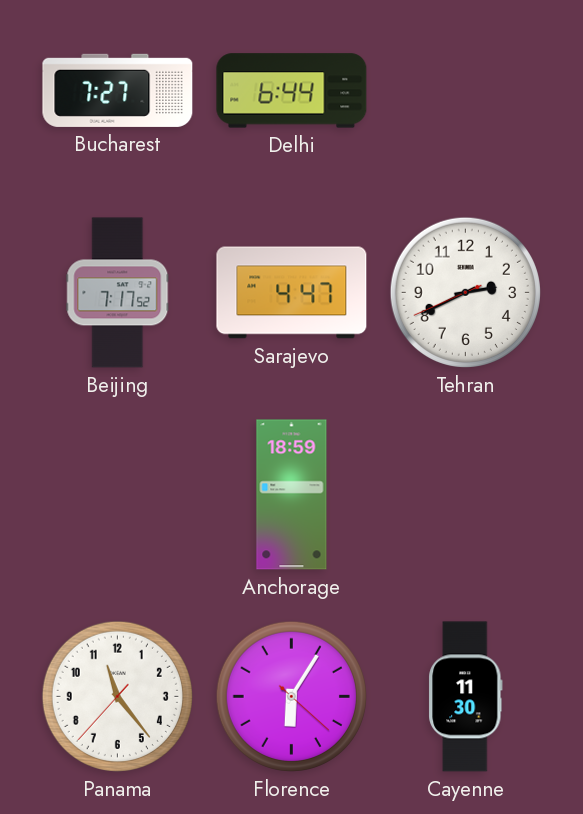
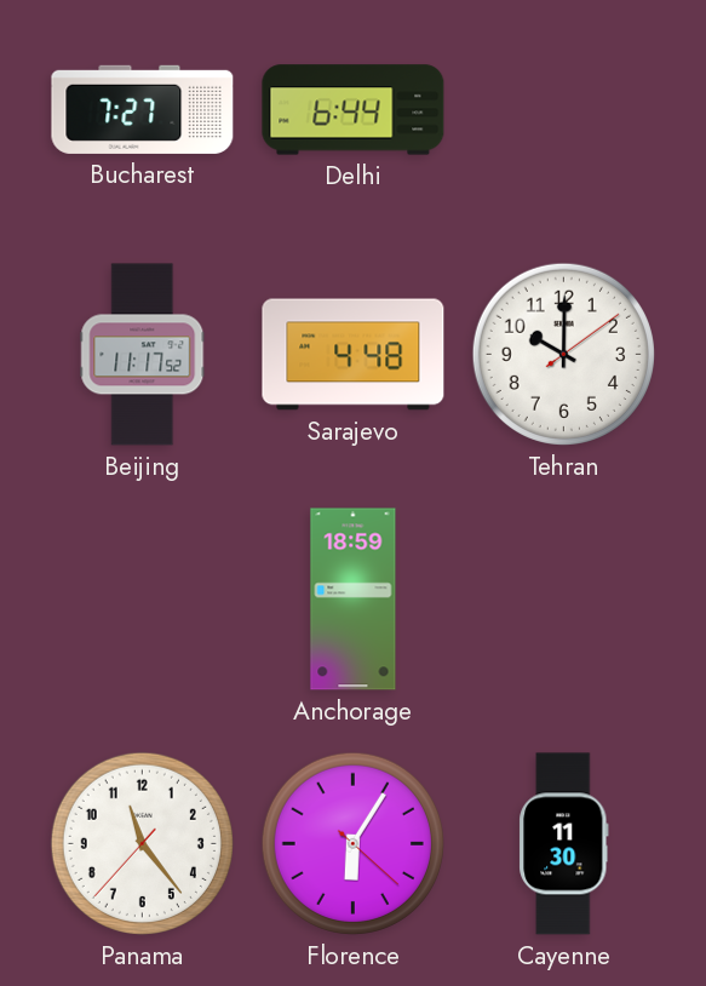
Beijing: 7:17 -> 11:17
Sarajevo: 4:47 -> 4:48
Tehran: 2:40 -> 10:00
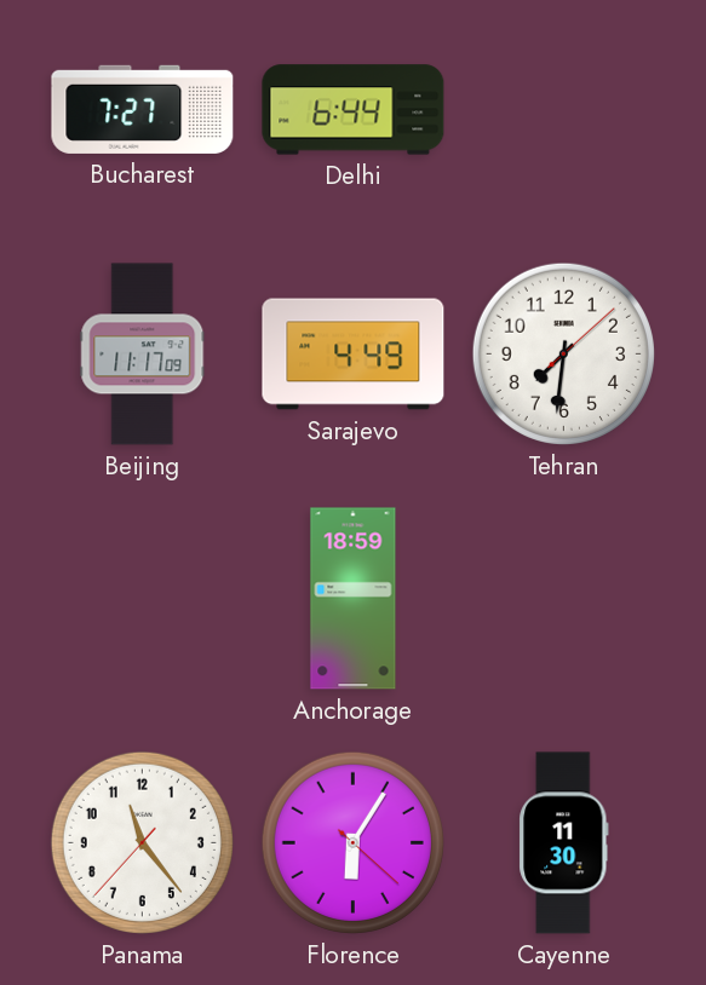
Beijing: 11:17:52 -> 11:17:09
Sarajevo: 4:48 -> 4:49
Tehran: 10:00 -> 7:31
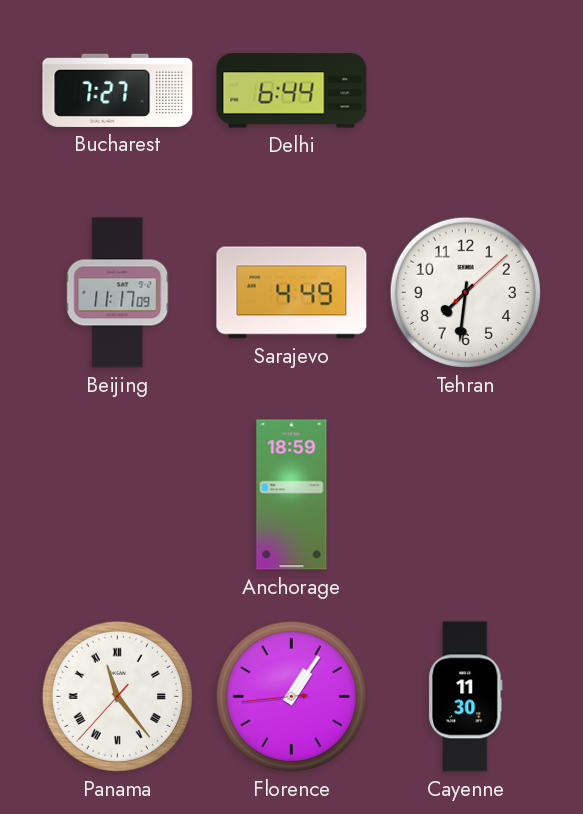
Panama numerals: Arabic -> Roman
Florence: 6:05 -> 1:05
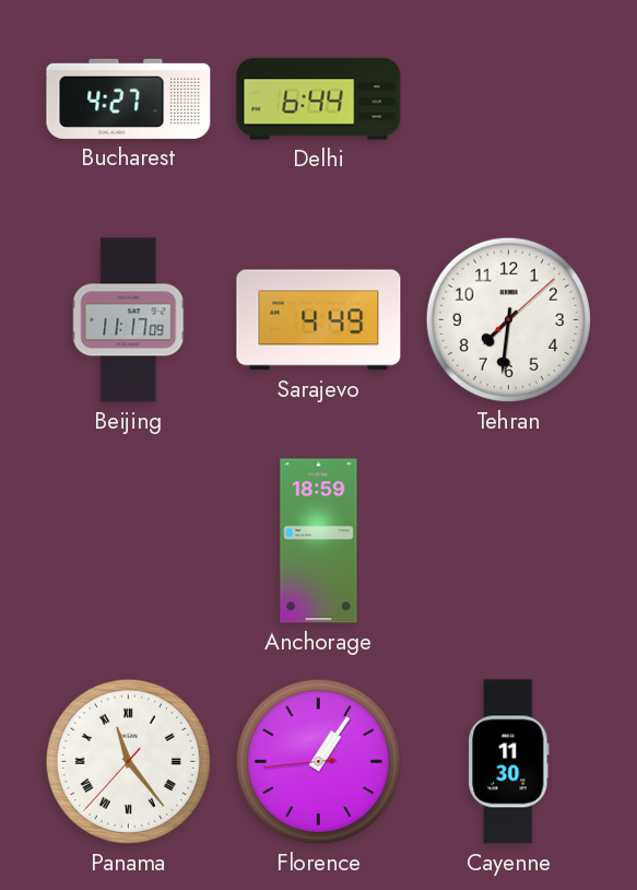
Bucharest: 7:27 -> 4:27
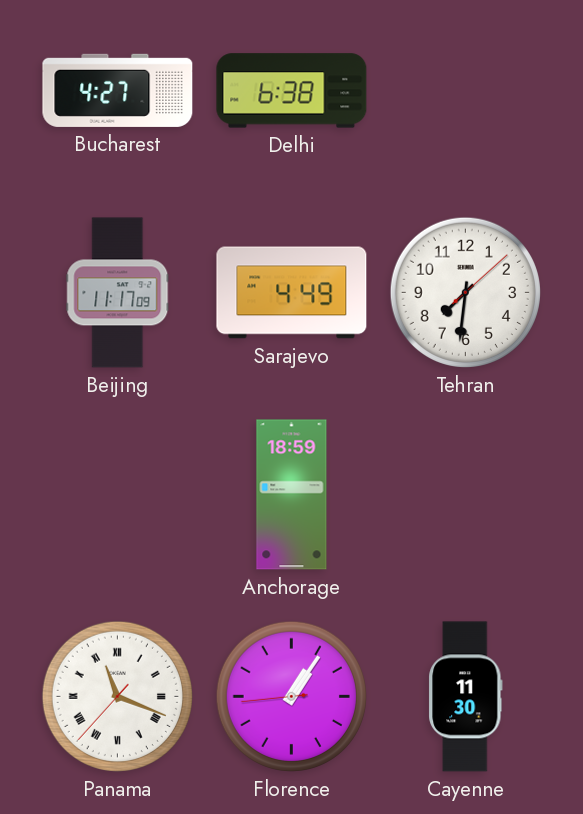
Delhi: 6:44 -> 6:38
Panama: 11:23 -> 11:18
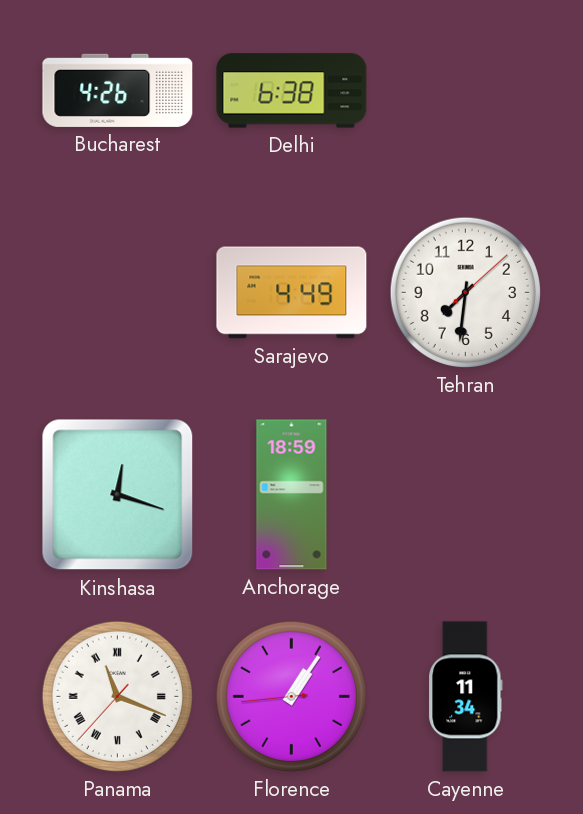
Bucharest: 4:27 -> 4:26
Beijing: 11:17 -> none
Kinshasa: none -> 12:18
Cayenne: 11:30 -> 11:34
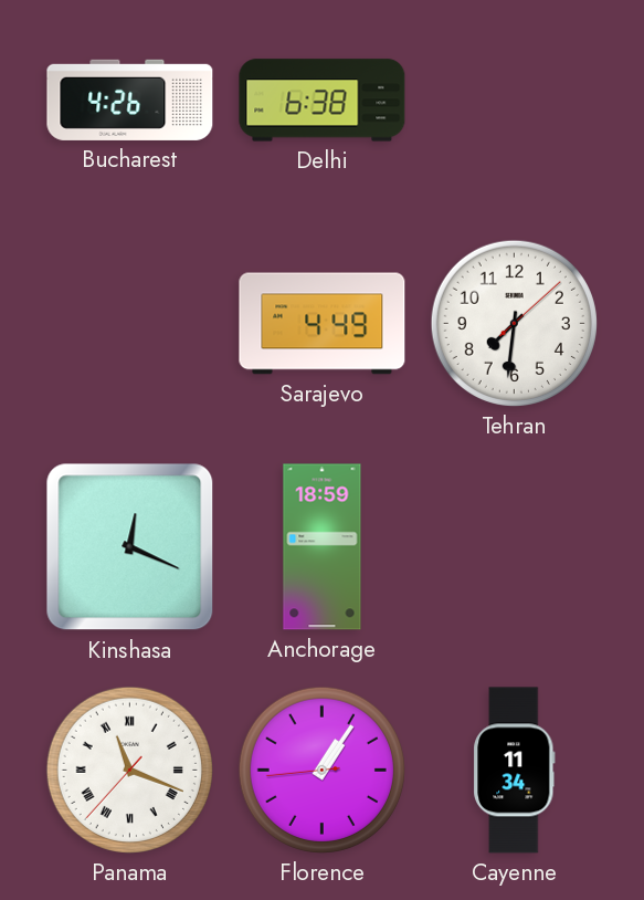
Kinshasa: 12:18 -> 12:19
